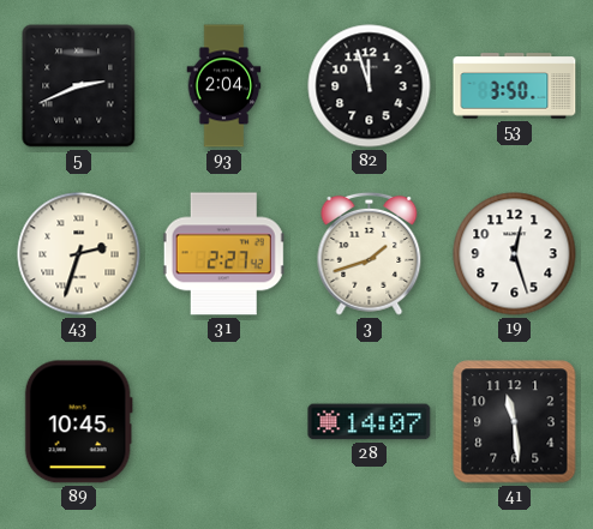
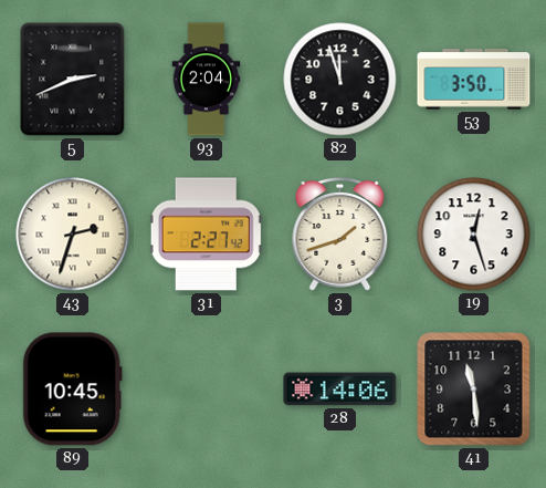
28: 14:07 -> 14:06
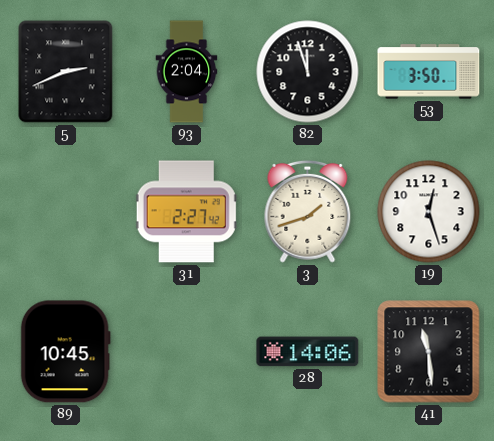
43: 2:33 -> none
